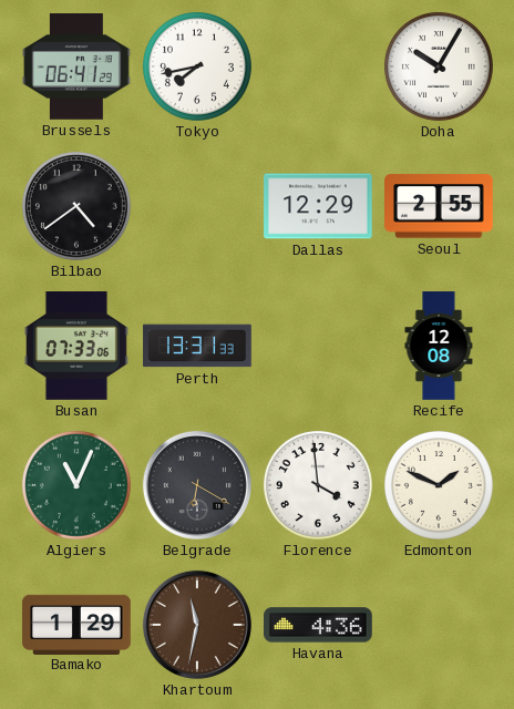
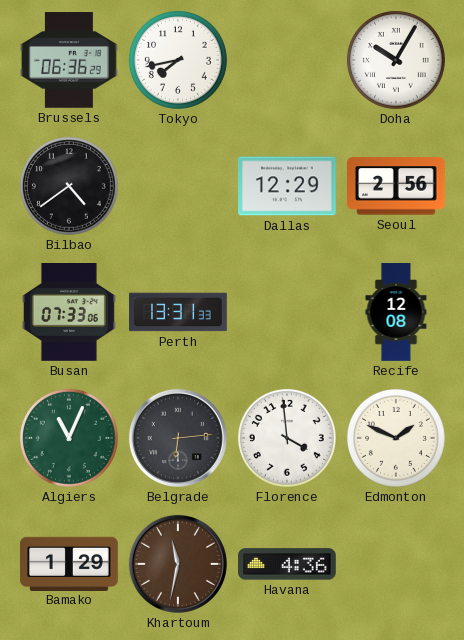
Brussels: 06:41 -> 06:36
Seoul: 2:55 -> 2:56
Belgrade: 6:20 -> 6:14
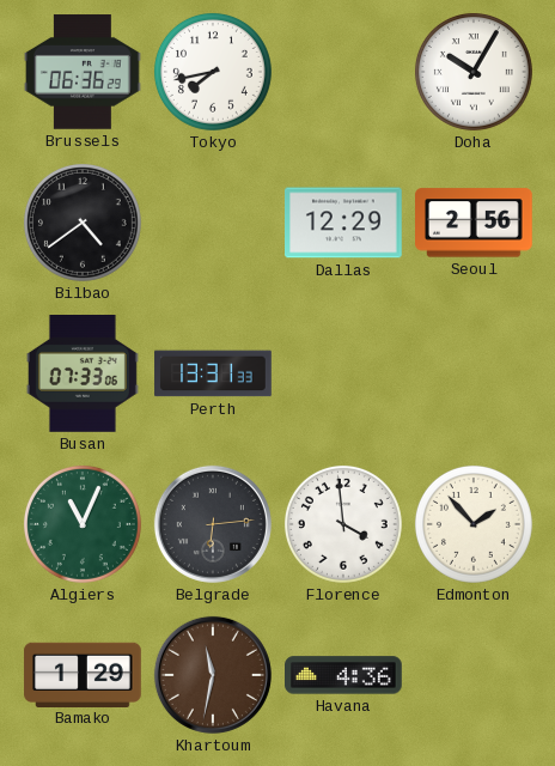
Recife: 12:08 -> none
Edmonton: 1:49 -> 1:53
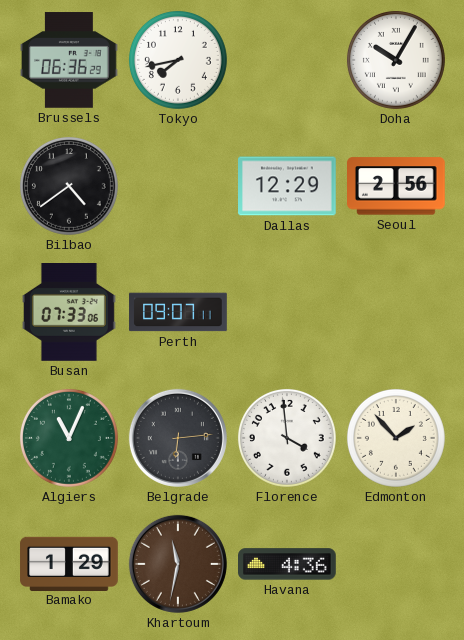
Perth: 13:31 -> 09:07
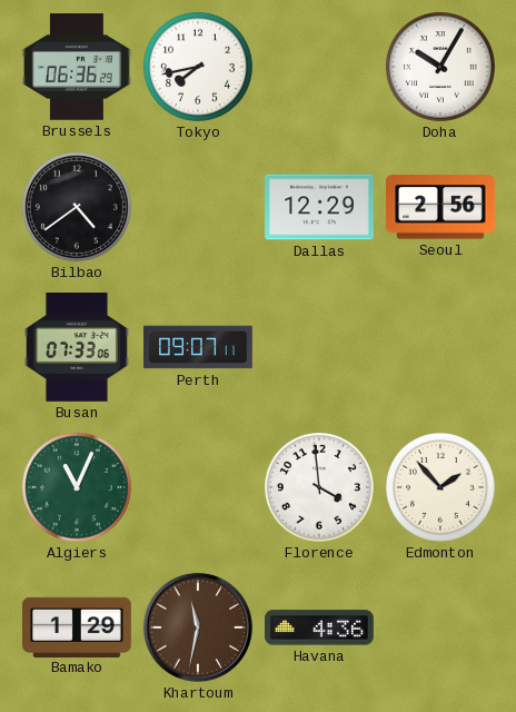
Belgrade: 6:14 -> none
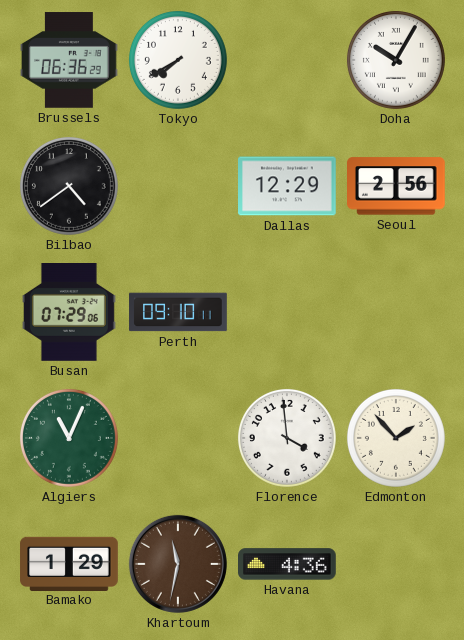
Tokyo: 7:43 -> 7:40
Busan: 07:33 -> 07:29
Perth: 09:07 -> 09:10
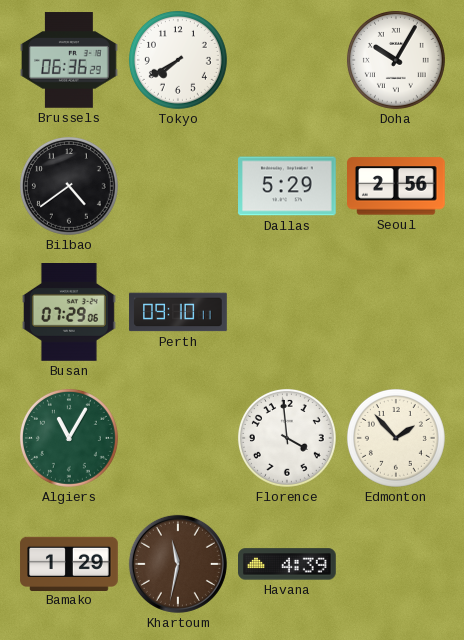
Dallas: 12:29 -> 5:29
Algiers: 11:04 -> 11:05
Havana: 4:36 -> 4:39
